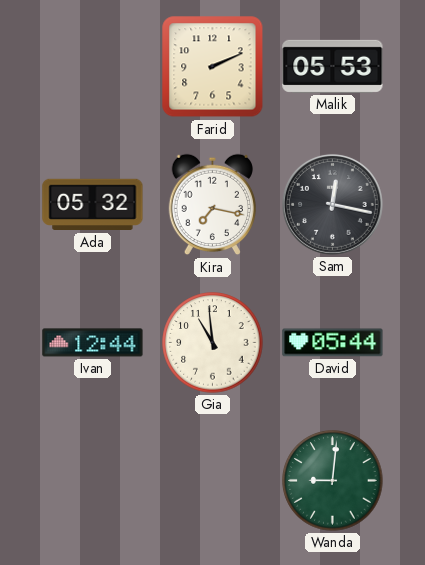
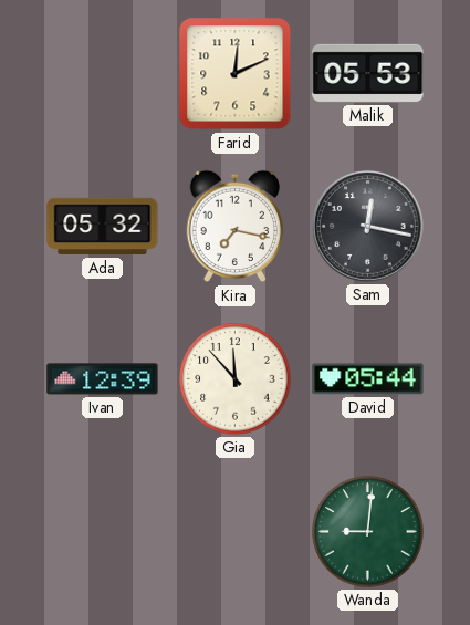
Farid: 2:11 -> 12:11
Ivan: 12:44 -> 12:39
Gia: 10:59 -> 11:53
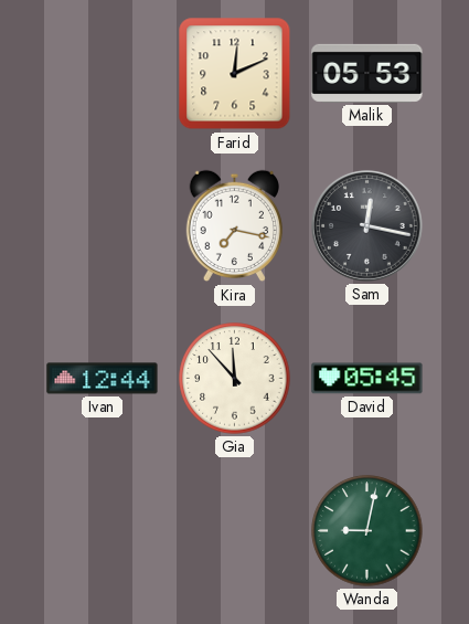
Ada: 05:32 -> none
Ivan: 12:39 -> 12:44
David: 05:44 -> 05:45
Wanda: 9:01 -> 9:02
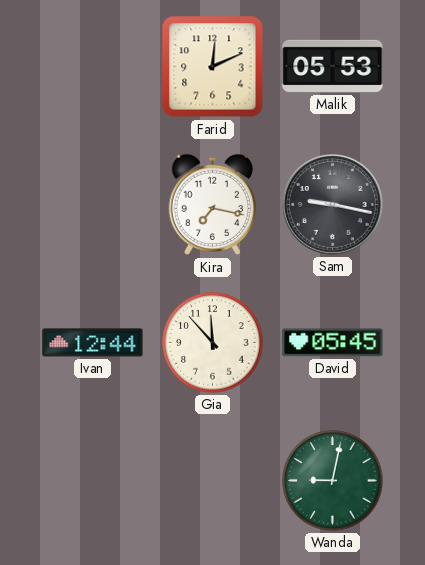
Sam: 12:17 -> 9:17
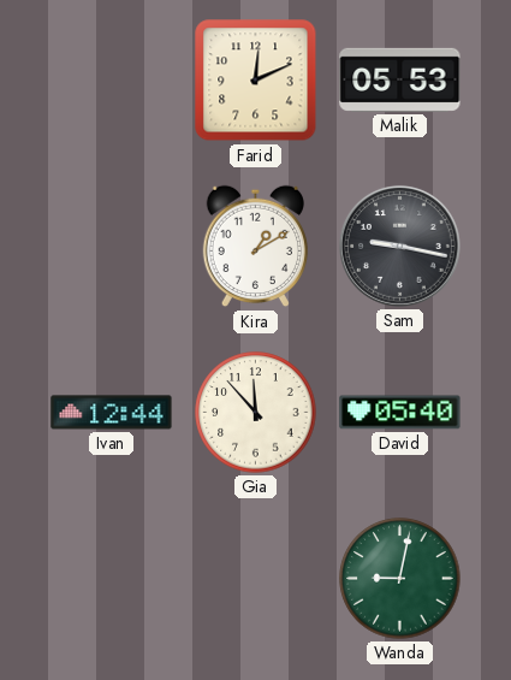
Kira: 7:17 -> 1:10
David: 05:45 -> 05:40
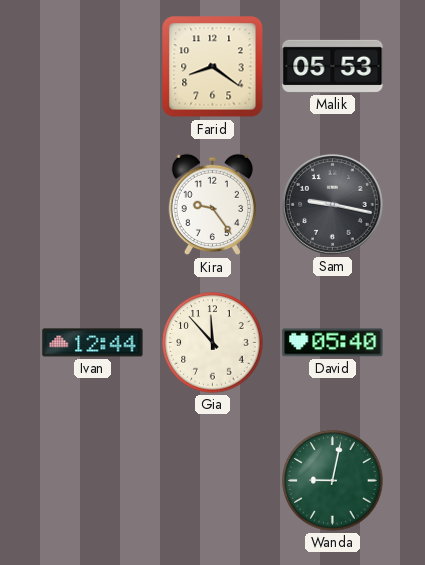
Farid: 12:11 -> 8:21
Kira: 1:10 -> 9:24
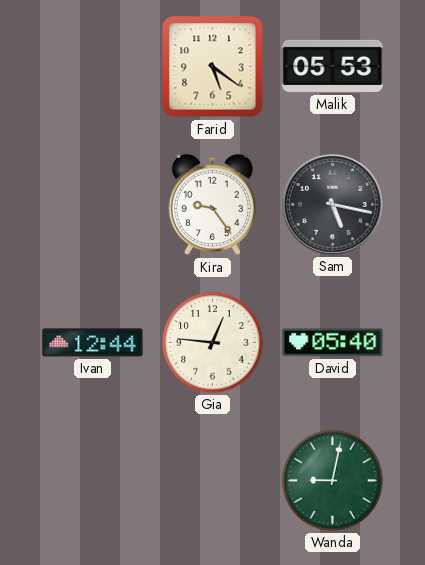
Farid: 8:21 -> 5:21
Sam: 9:17 -> 5:17
Gia: 11:53 -> 12:46
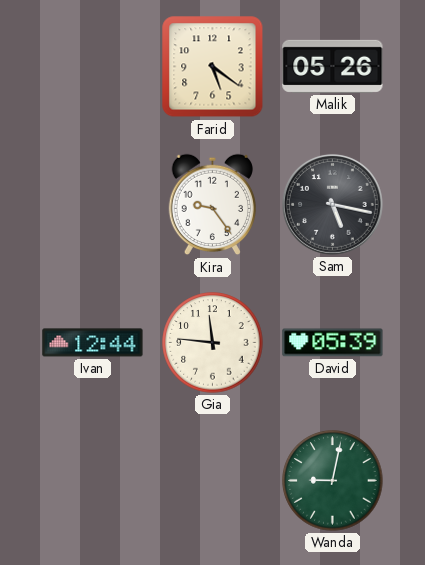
Malik: 05:53 -> 05:26
Gia: 12:46 -> 11:46
David: 05:40 -> 05:39
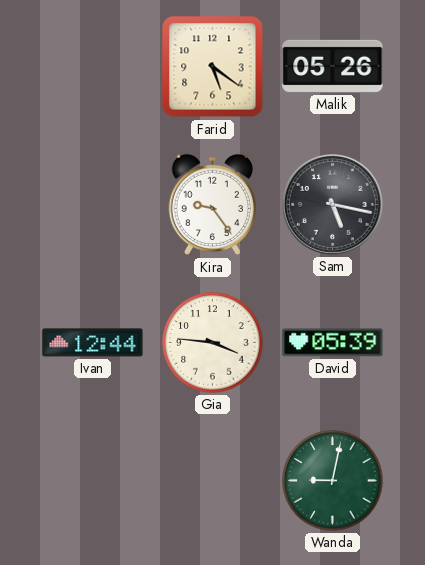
Gia: 11:46 -> 3:46
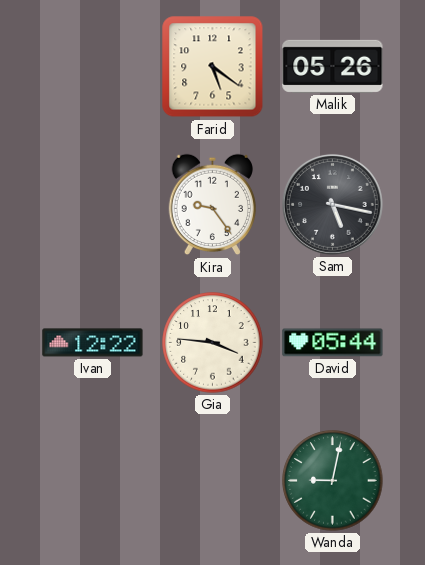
Ivan: 12:44 -> 12:22
David: 05:39 -> 05:44
